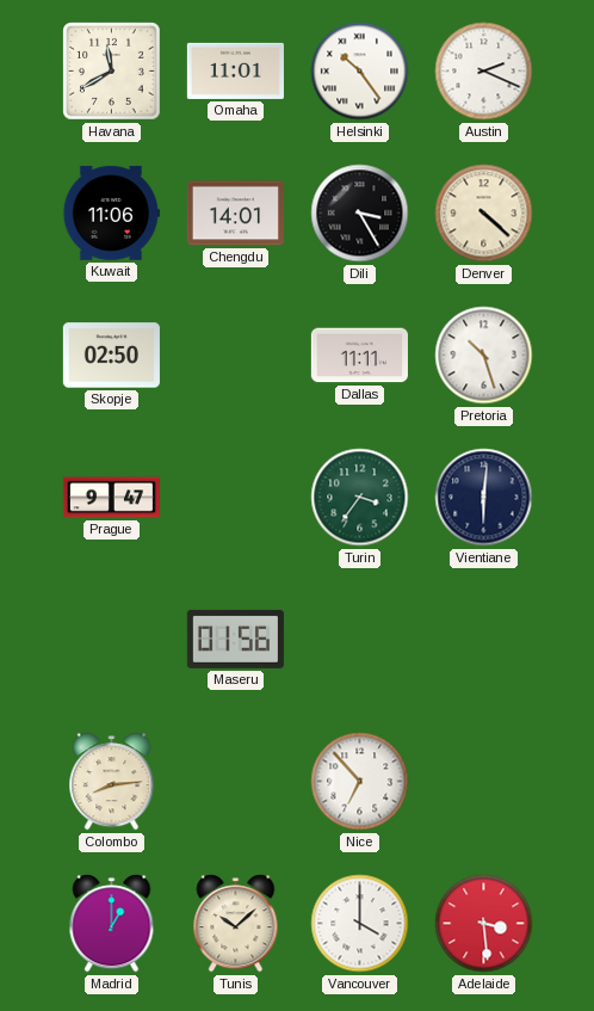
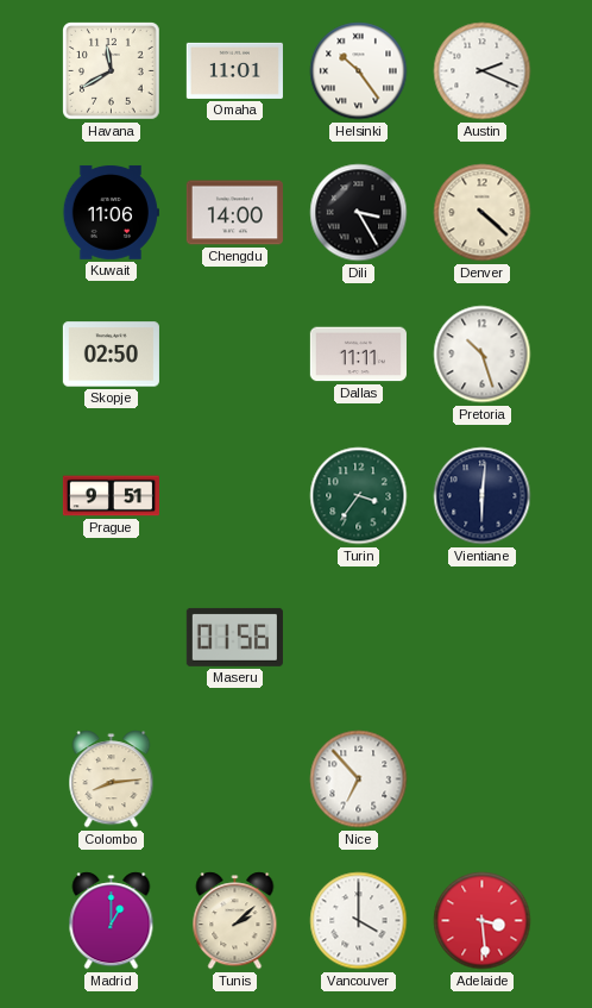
Chengdu: 14:01 -> 14:00
Prague: 9:47 -> 9:51
Tunis: 10:08 -> 2:08
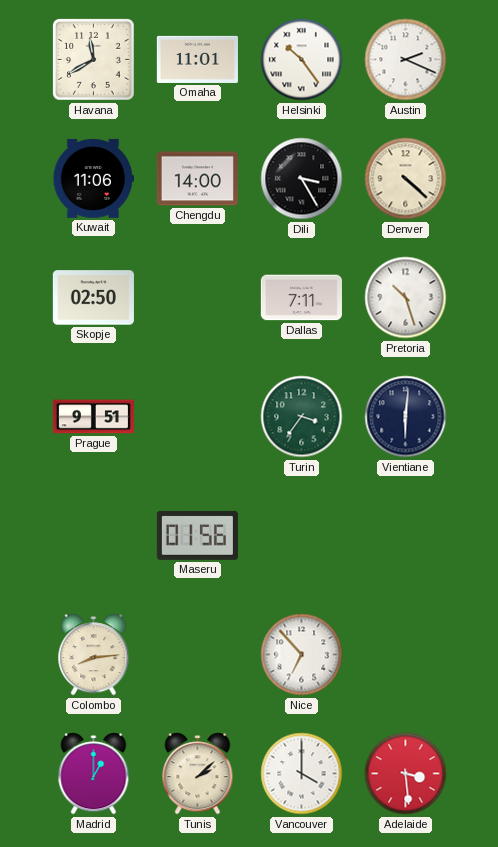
Dallas: 11:11 -> 7:11
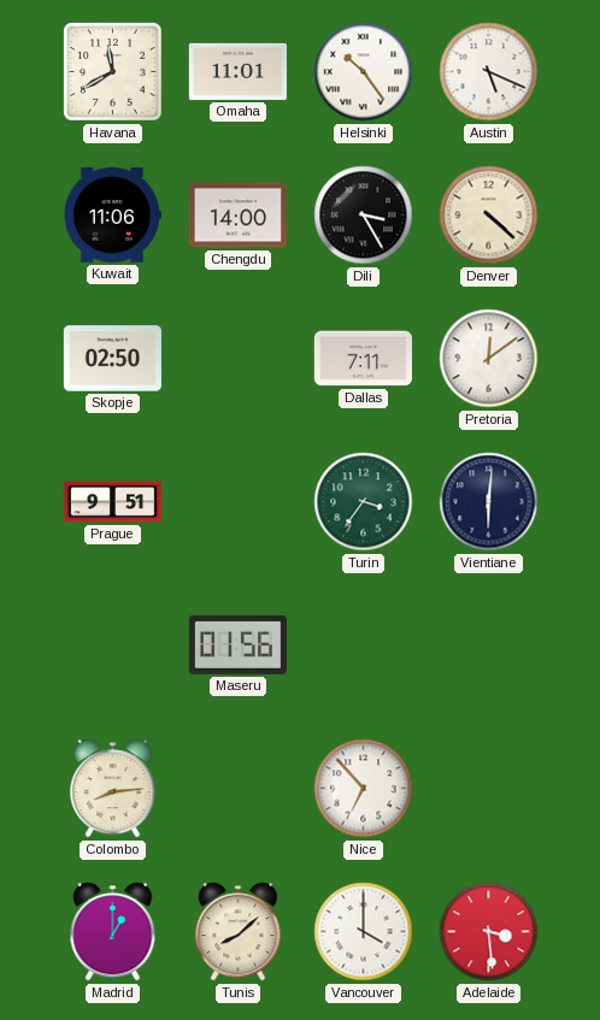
Austin: 2:19 -> 5:19
Pretoria: 10:27 -> 12:09
Tunis: 2:08 -> 8:08
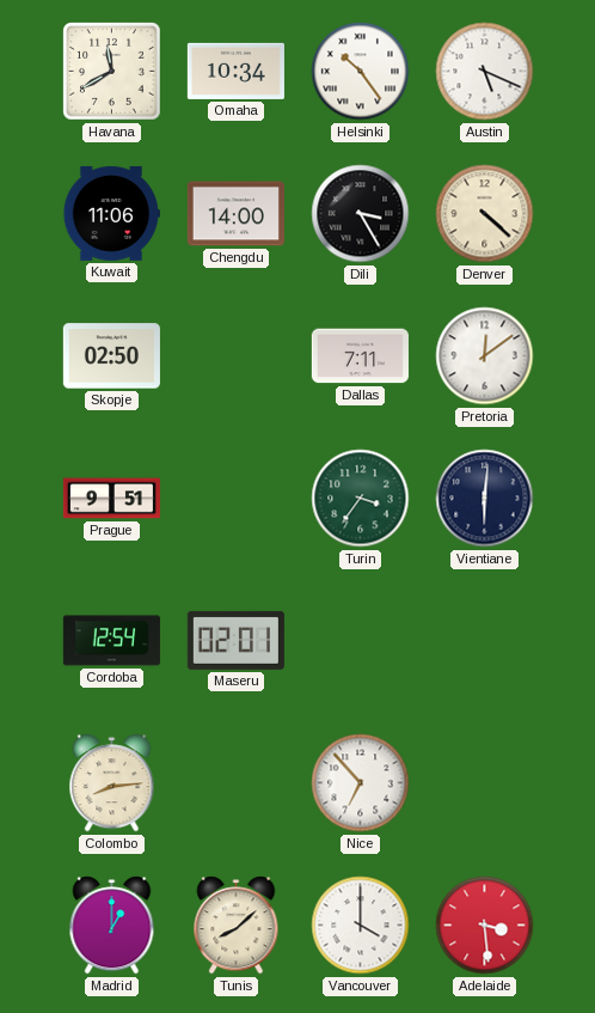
Omaha: 11:01 -> 10:34
Cordoba: none -> 12:54
Maseru: 01:56 -> 02:01
